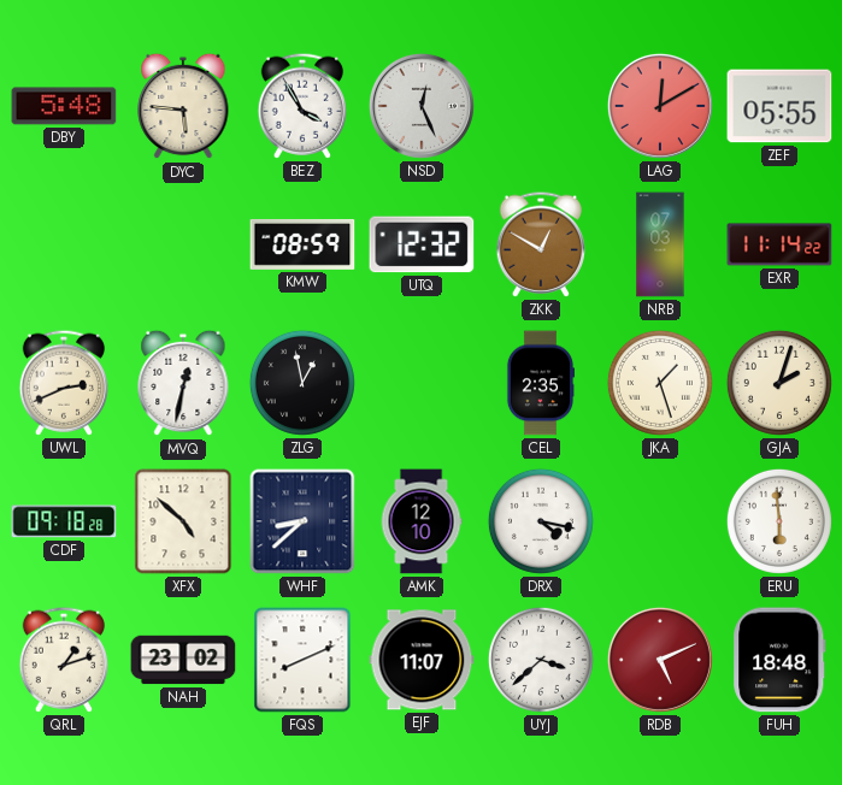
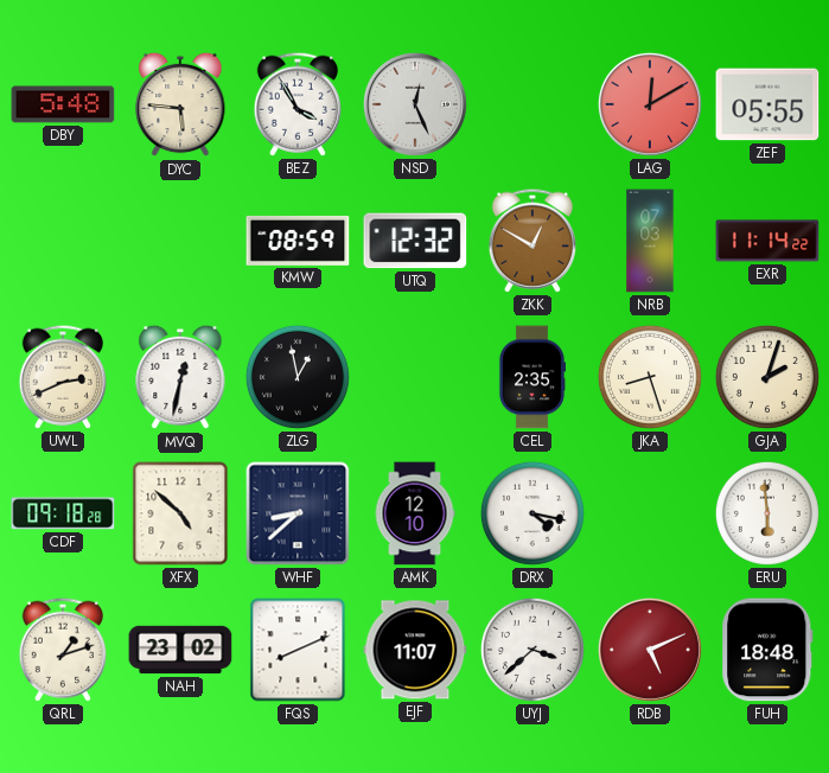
JKA: 1:27 -> 8:27
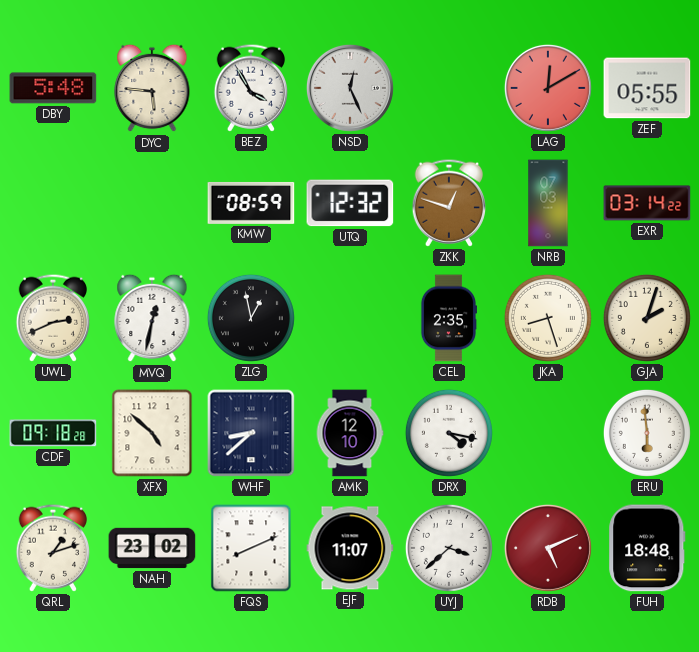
ZKK: 12:50 -> 12:48
EXR: 11:14 -> 03:14
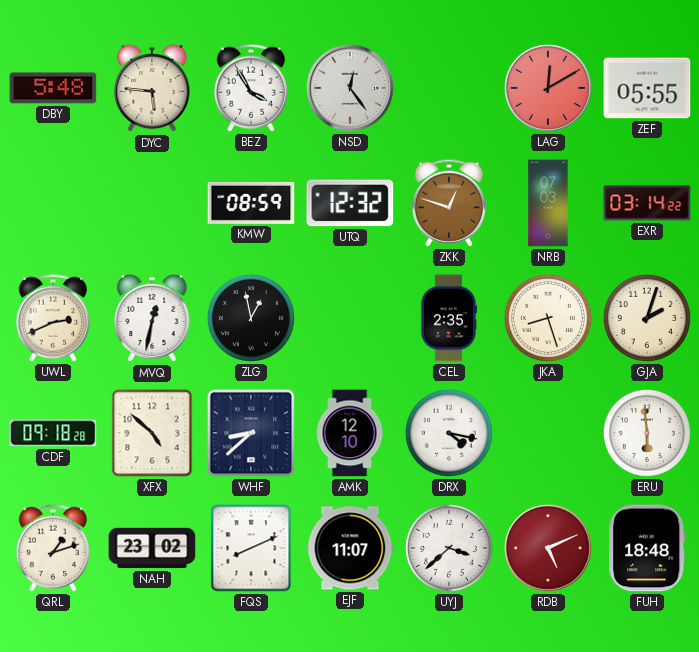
NSD: 12:26 -> 12:24
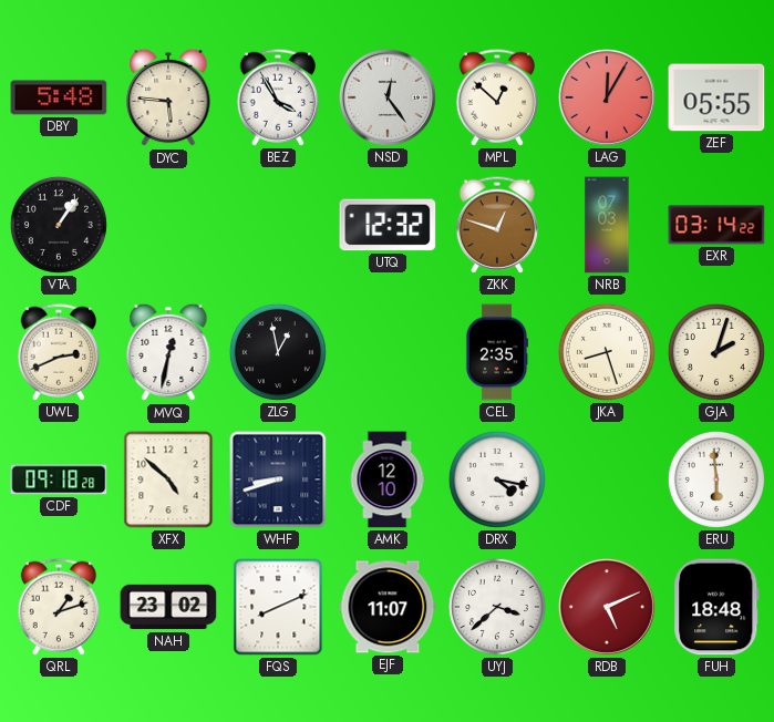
MPL: none -> 12:52
LAG: 12:10 -> 12:05
VTA: none -> 1:06
KMW: 08:59 -> none
WHF: 8:38 -> 8:42
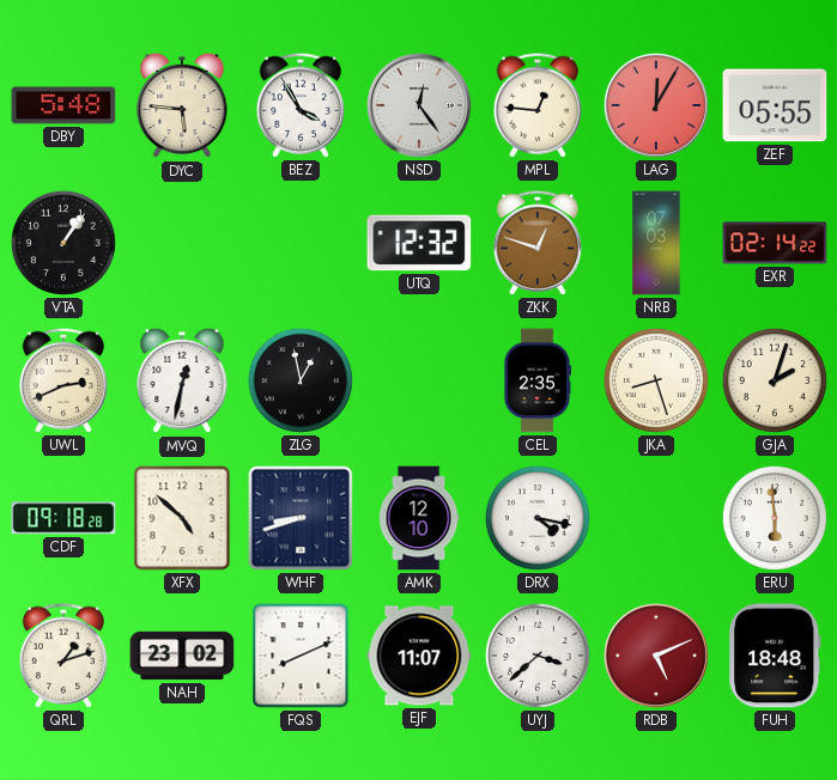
MPL: 12:52 -> 12:46
EXR: 03:14 -> 02:14
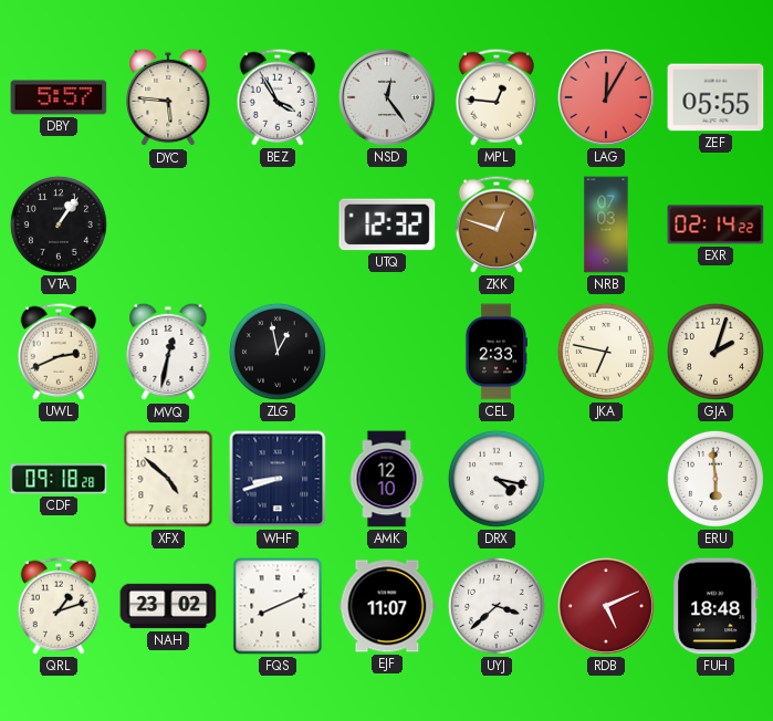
DBY: 5:48 -> 5:57
CEL: 2:35 -> 2:33
JKA: 8:27 -> 6:47
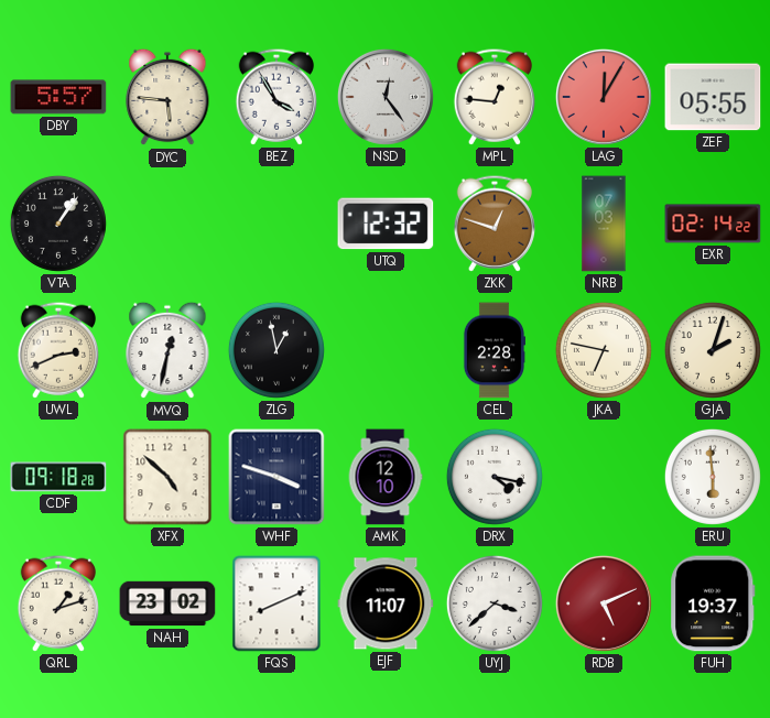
CEL: 2:33 -> 2:28
WHF: 8:42 -> 3:48
FUH: 18:48 -> 19:37
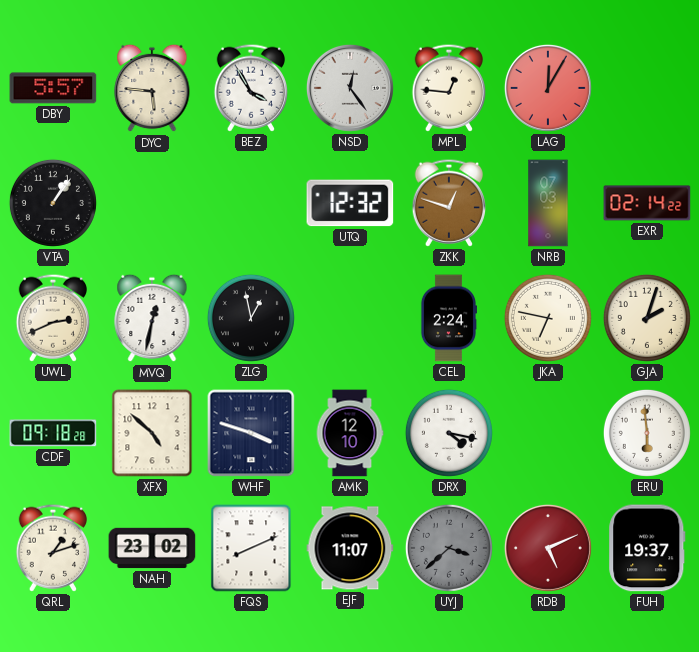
ZEF: 05:55 -> none
CEL: 2:28 -> 2:24
UYJ dial: white -> grey
